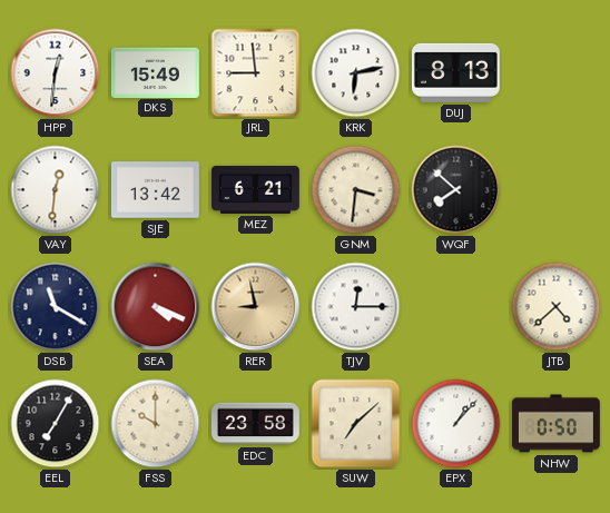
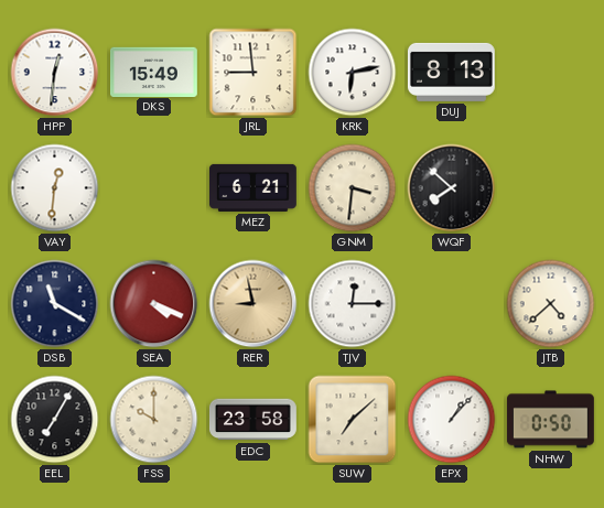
SJE: 13:42 -> none
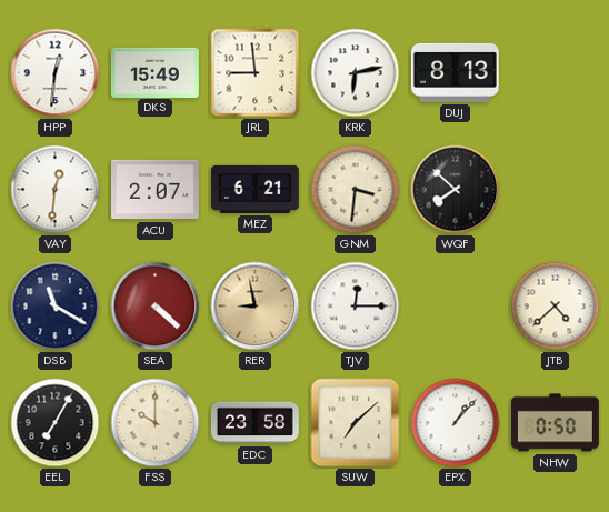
ACU: none -> 2:07
SEA: 4:19 -> 4:22
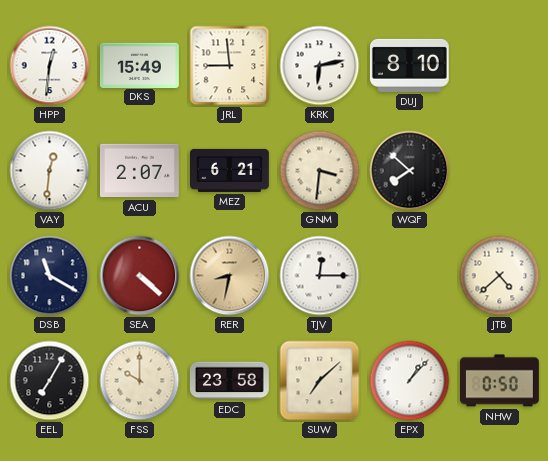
DUJ: 8:13 -> 8:10
RER: 8:58 -> 8:32
